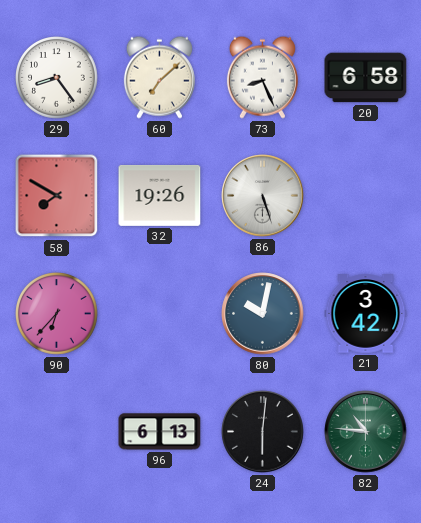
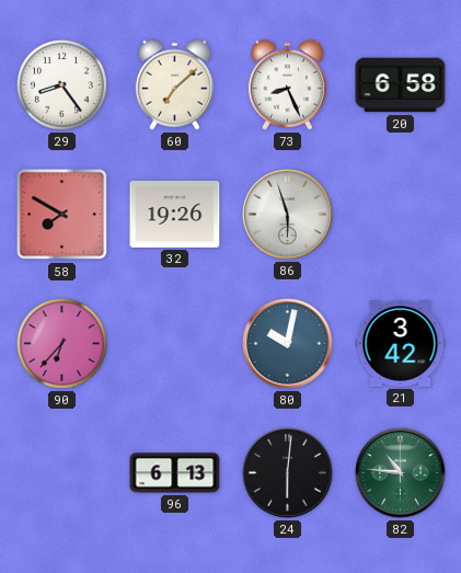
86: 5:27 -> 5:57
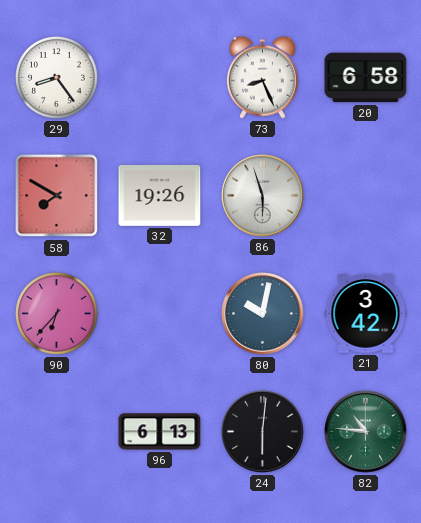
60: 7:08 -> none
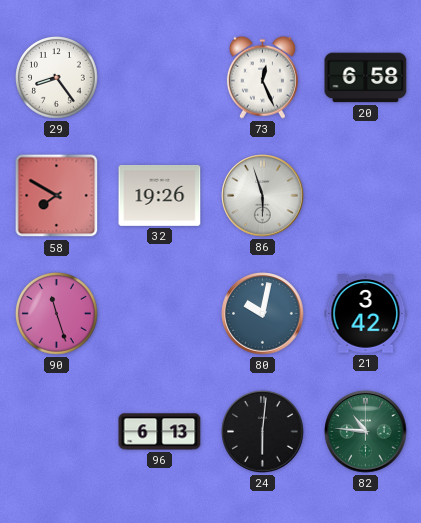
73: 8:26 -> 12:26
90: 6:37 -> 11:27
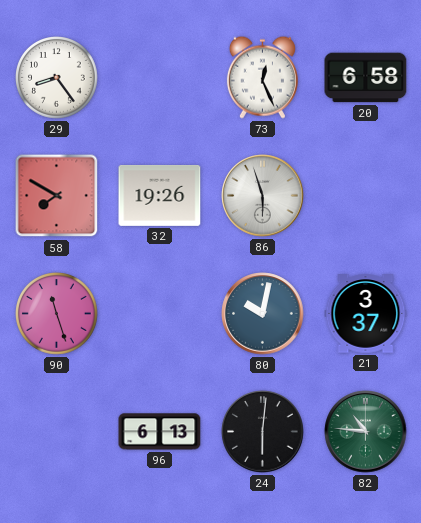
21: 3:42 -> 3:37
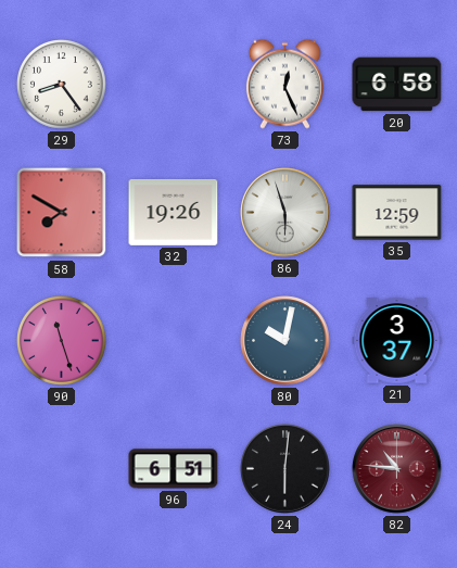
35: none -> 12:59
96: 6:13 -> 6:51
82 dial: green -> burgundy
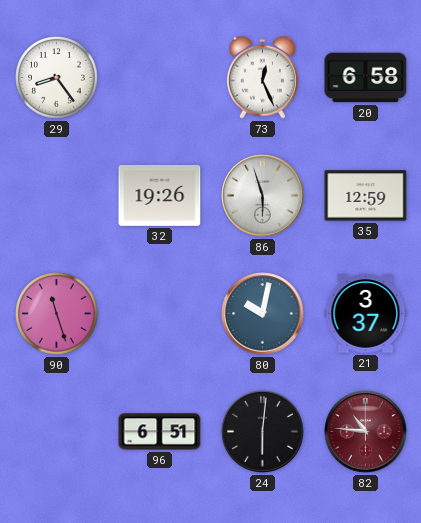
58: 7:50 -> none
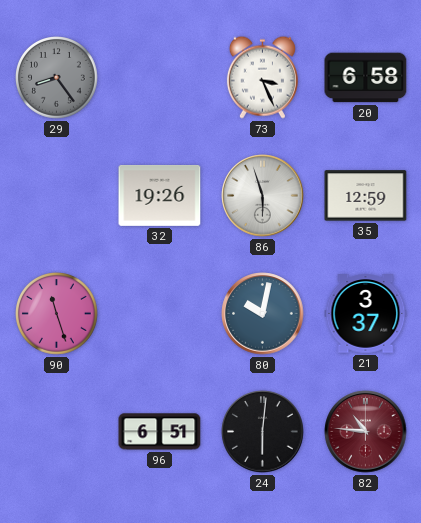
29 dial: white -> grey
73: 12:26 -> 3:26
